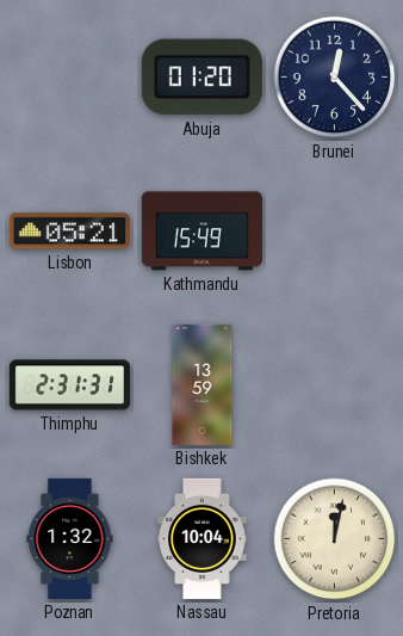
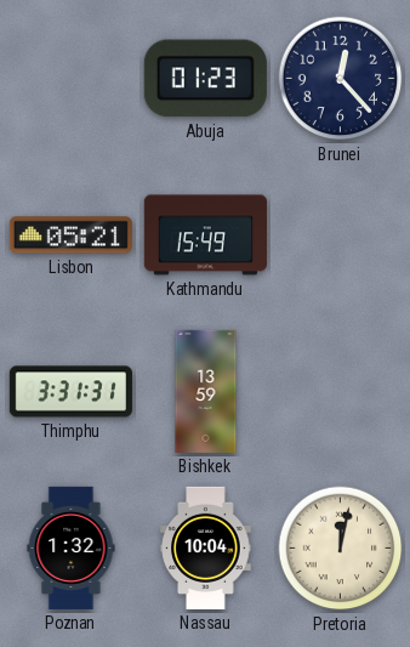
Abuja: 01:20 -> 01:23
Thimphu: 2:31 -> 3:31
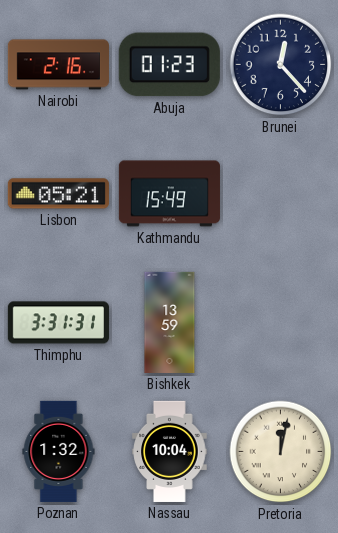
Nairobi: none -> 2:16
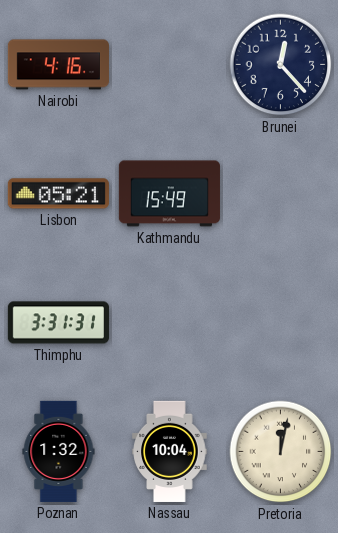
Nairobi: 2:16 -> 4:16
Abuja: 01:23 -> none
Bishkek: 13:59 -> none
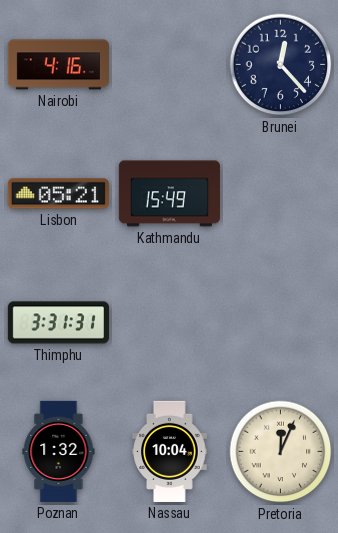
Pretoria: 12:02 -> 12:04
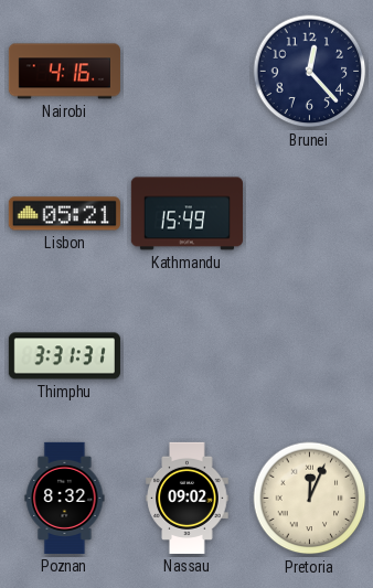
Poznan: 1:32 -> 8:32
Nassau: 10:04 -> 09:02
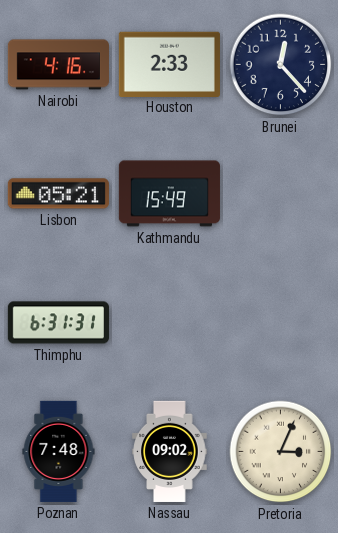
Houston: none -> 2:33
Thimphu: 3:31 -> 6:31
Poznan: 8:32 -> 7:48
Pretoria: 12:04 -> 3:04
